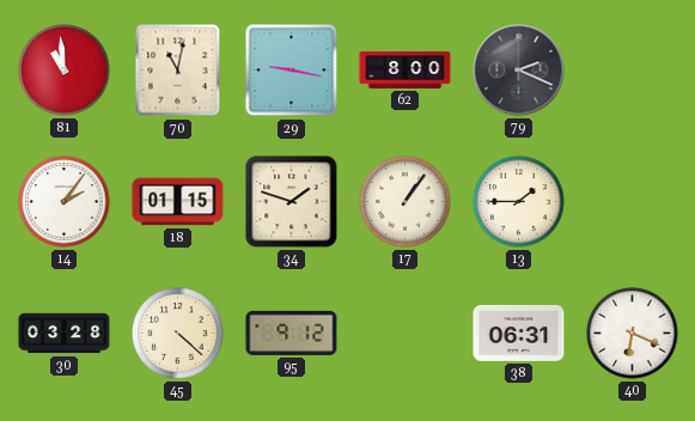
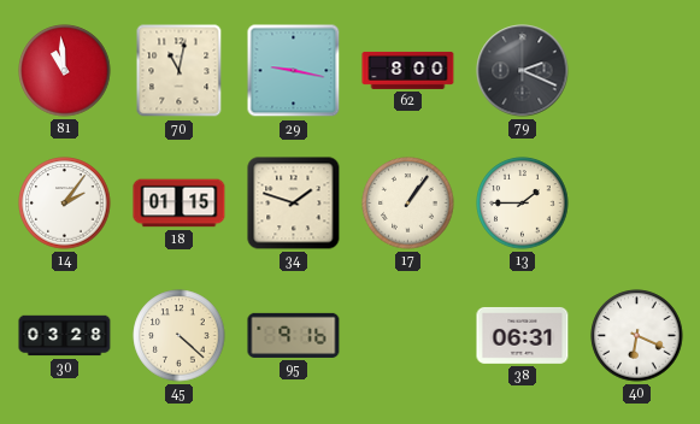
95: 9:12 -> 9:16
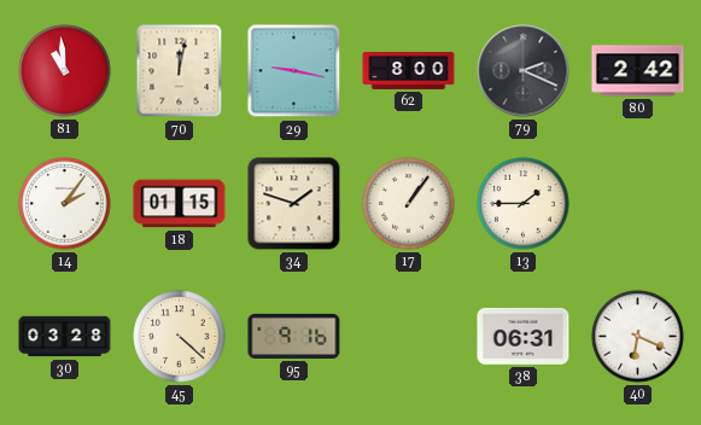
70: 11:02 -> 12:02
80: none -> 2:42
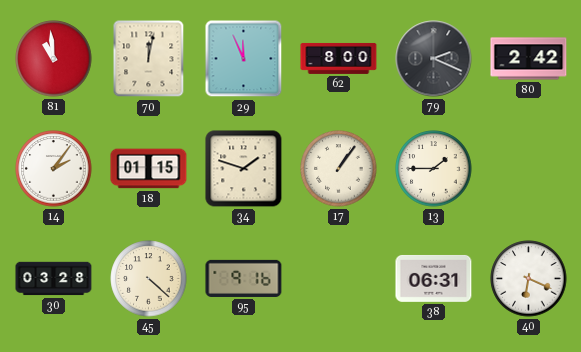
29: 9:17 -> 11:56
